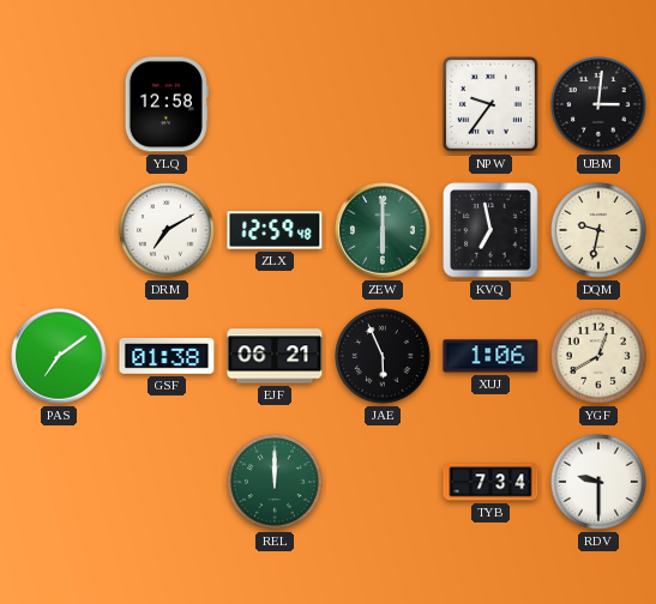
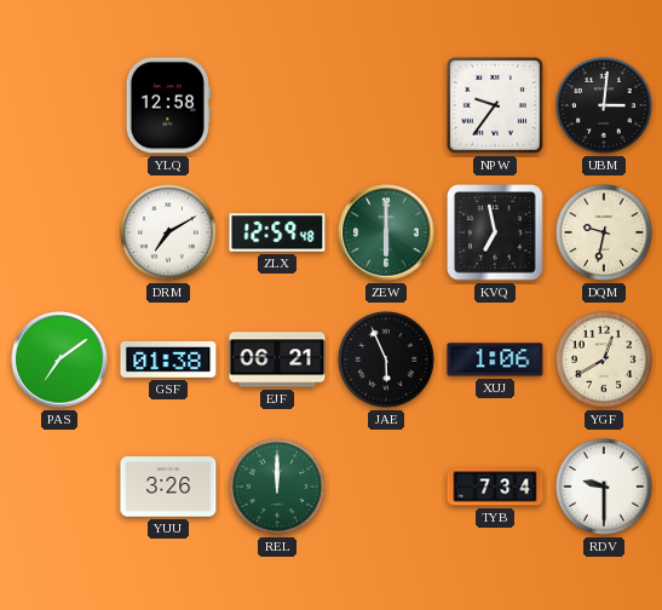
YUU: none -> 3:26
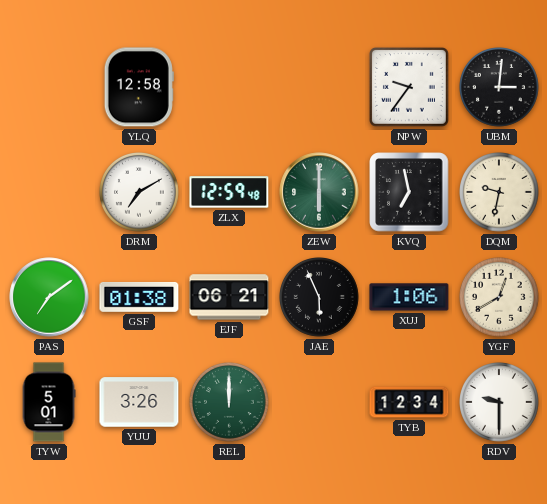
TYW: none -> 5:01
TYB: 7:34 -> 12:34
